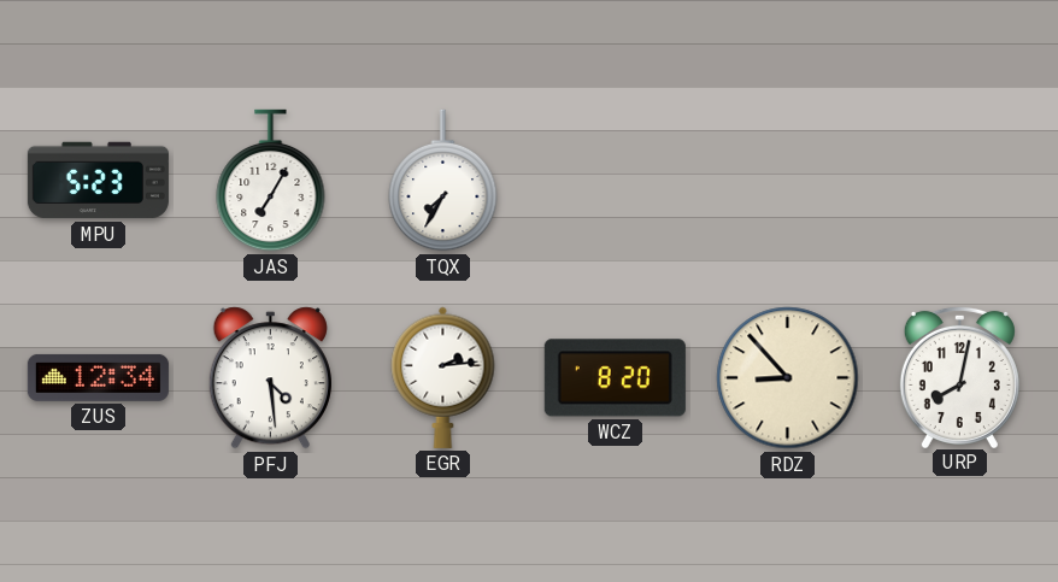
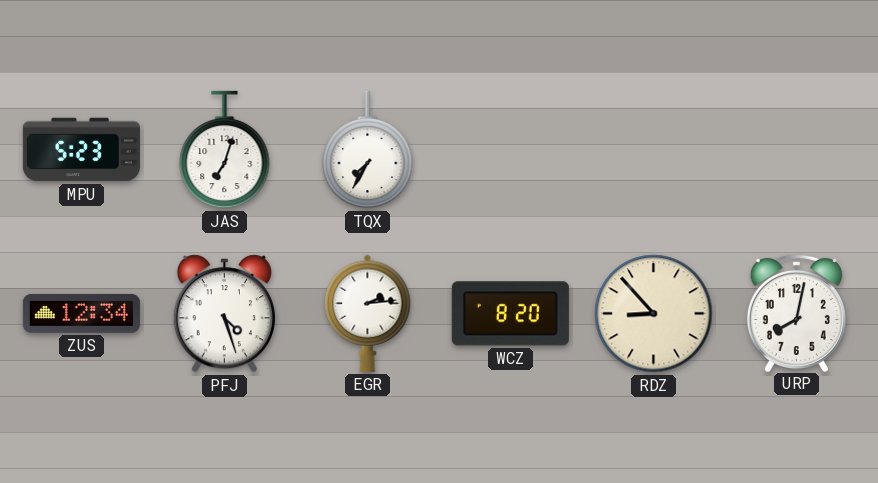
JAS: 7:05 -> 7:03
PFJ: 4:29 -> 4:27
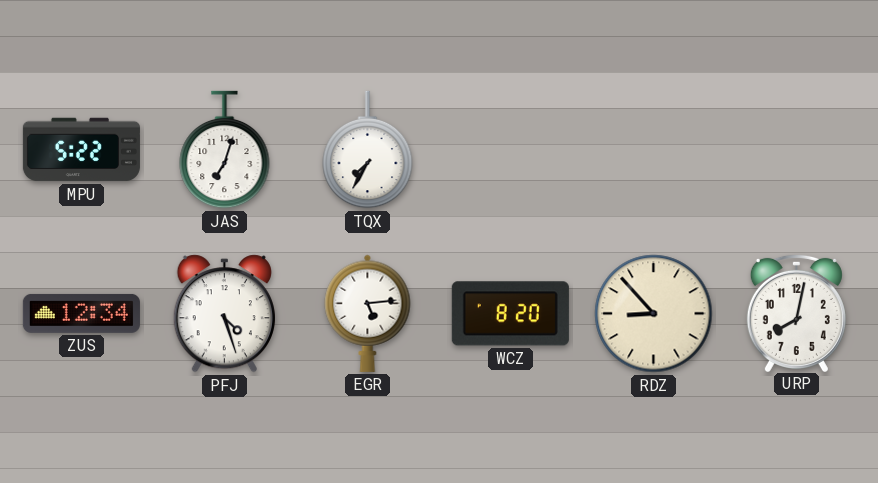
MPU: 5:23 -> 5:22
EGR: 2:14 -> 5:14
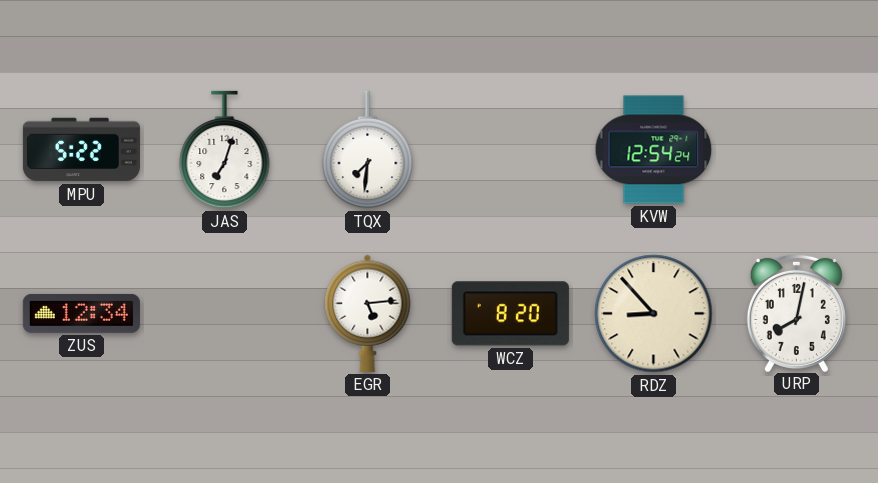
TQX: 7:35 -> 7:31
KVW: none -> 12:54
PFJ: 4:27 -> none
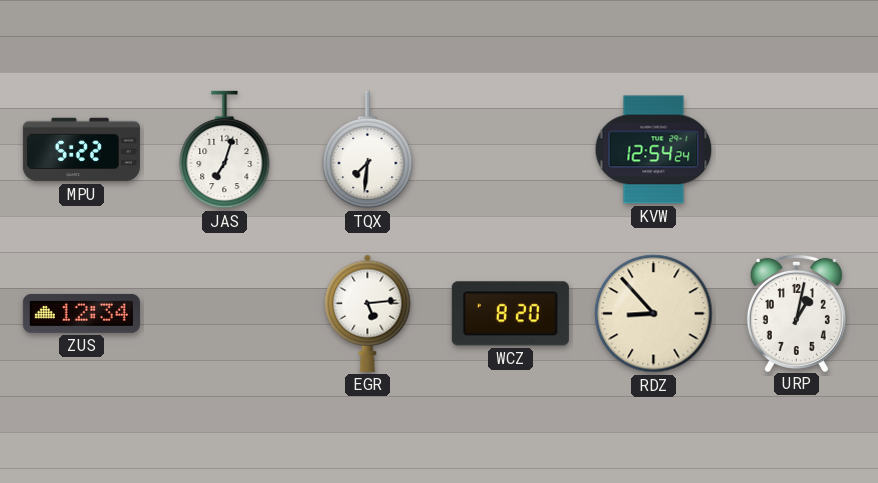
URP: 8:02 -> 1:02
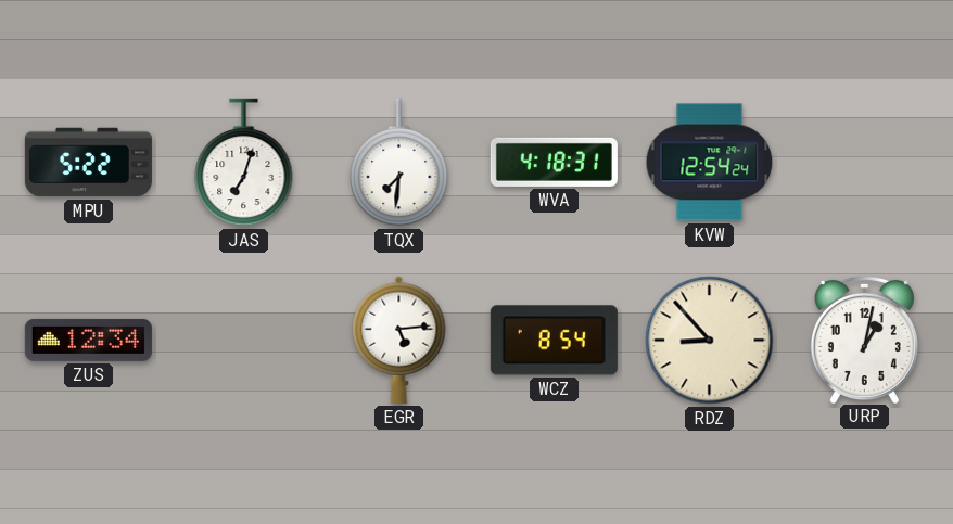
WVA: none -> 4:18
WCZ: 8:20 -> 8:54
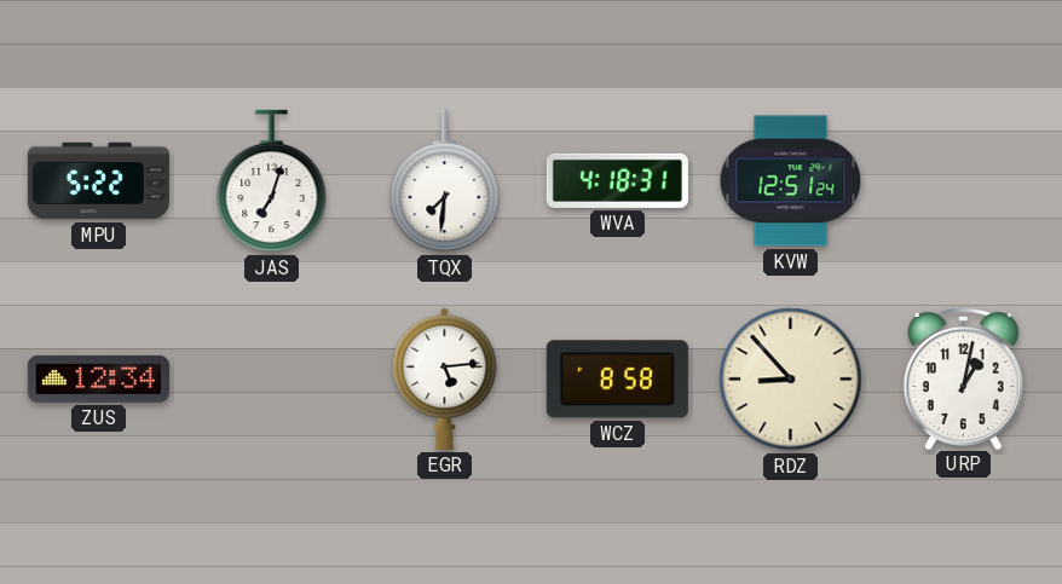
KVW: 12:54 -> 12:51
WCZ: 8:54 -> 8:58
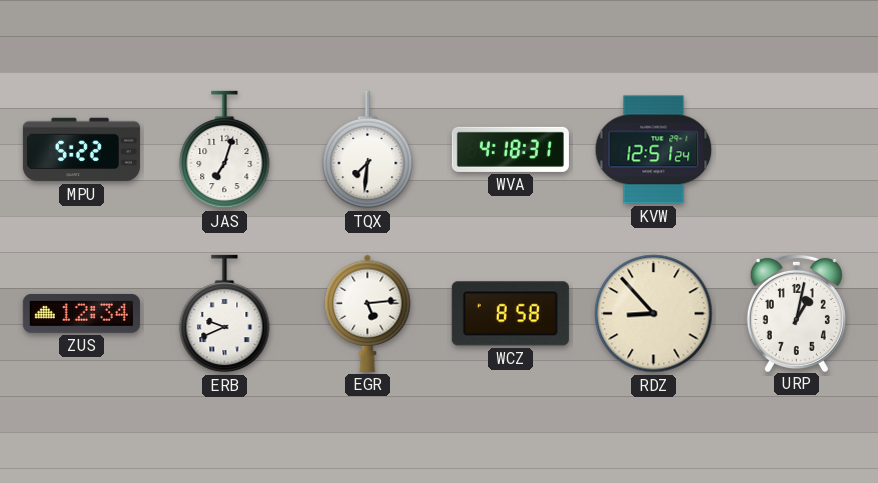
ERB: none -> 9:41
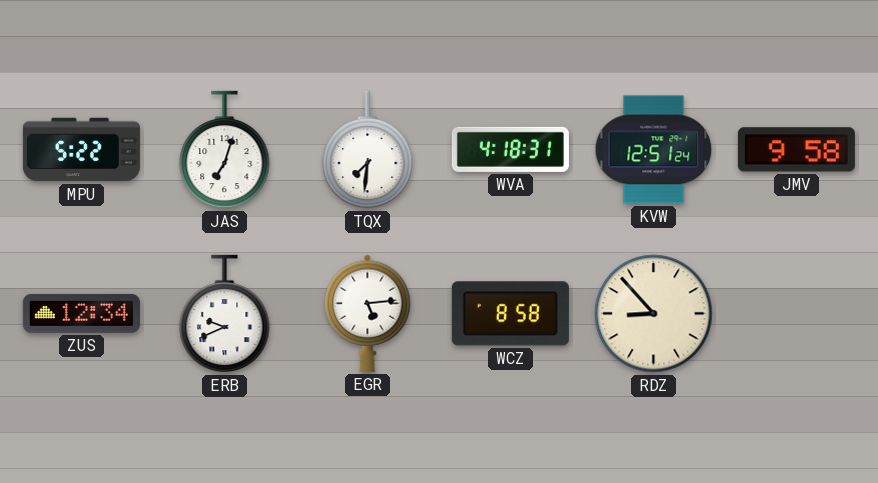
JMV: none -> 9:58
URP: 1:02 -> none
